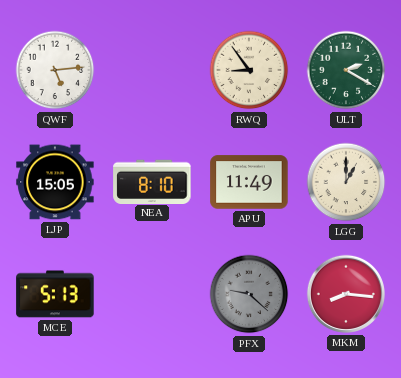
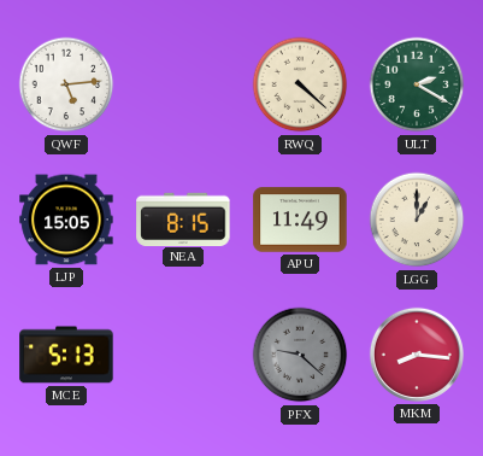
RWQ: 8:54 -> 4:22
NEA: 8:10 -> 8:15
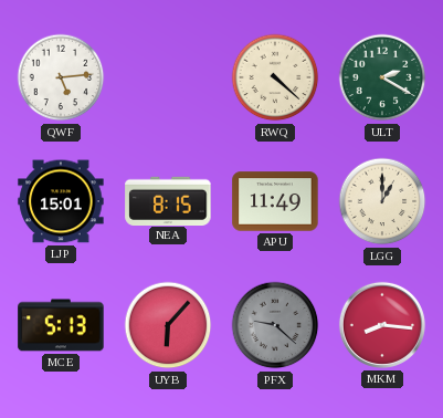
LJP: 15:05 -> 15:01
UYB: none -> 6:07
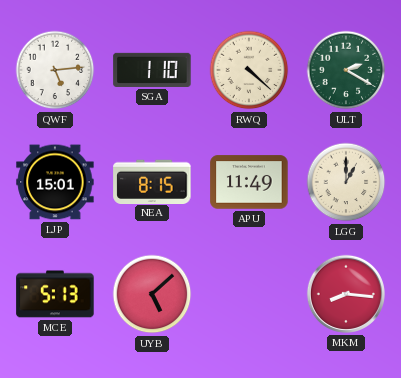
SGA: none -> 1:10
UYB: 6:07 -> 5:08
PFX: 9:22 -> none
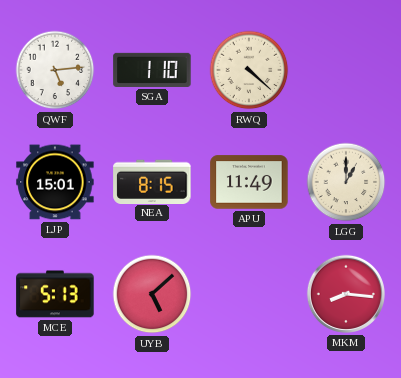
ULT: 2:20 -> none
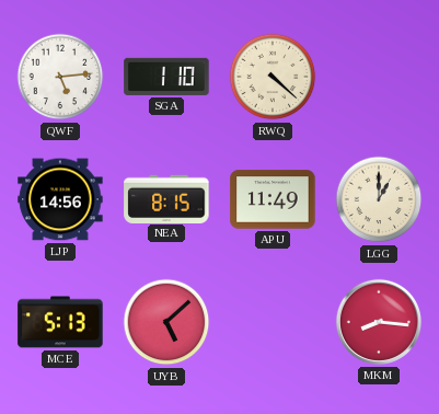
LJP: 15:01 -> 14:56
